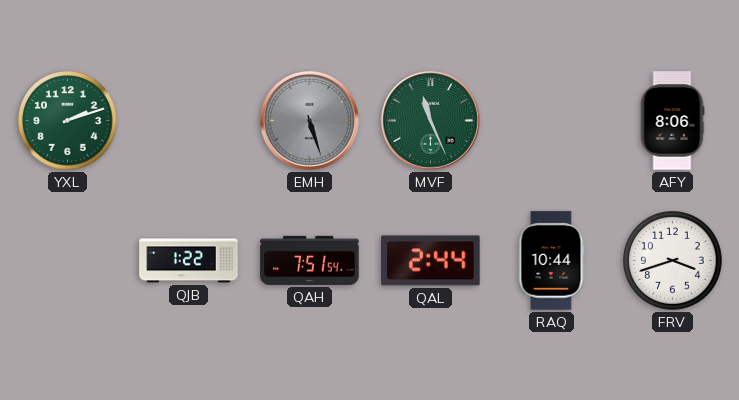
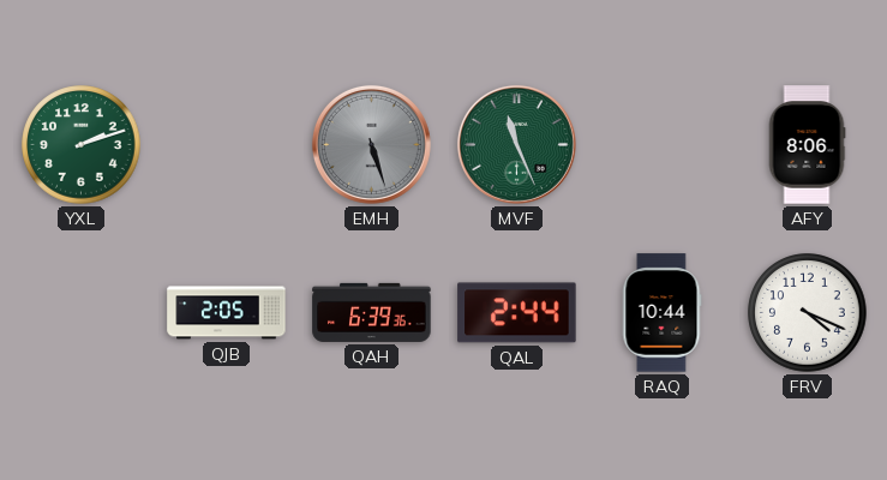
QJB: 1:22 -> 2:05
QAH: 7:51 -> 6:39
FRV: 3:42 -> 4:19
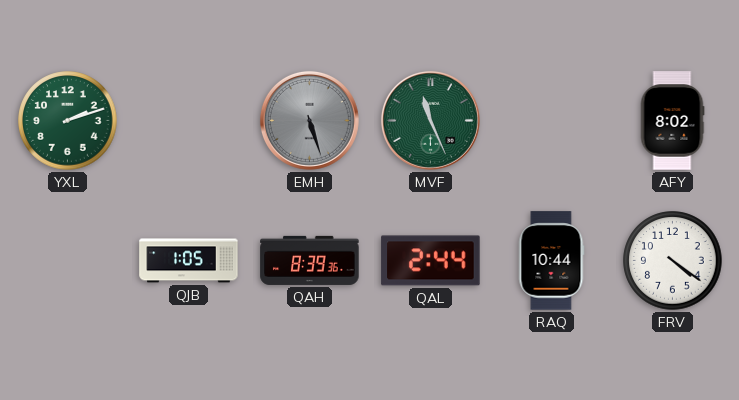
AFY: 8:06 -> 8:02
QJB: 2:05 -> 1:05
QAH: 6:39 -> 8:39
FRV: 4:19 -> 4:21
